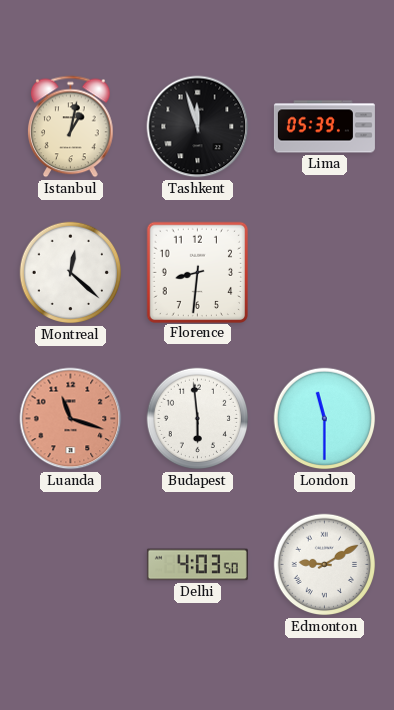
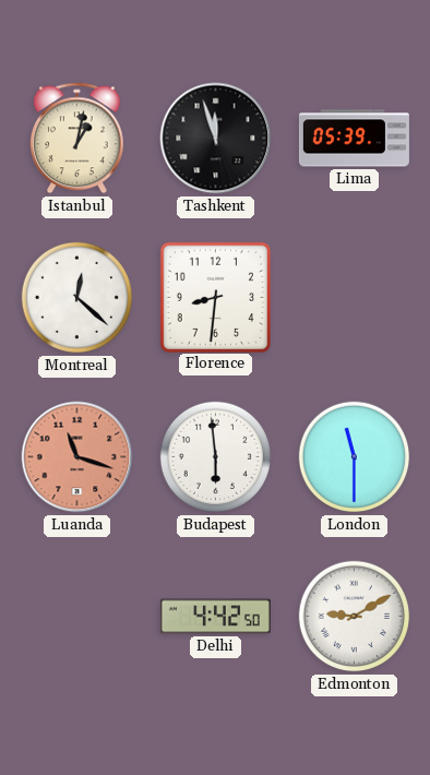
Delhi: 4:03 -> 4:42
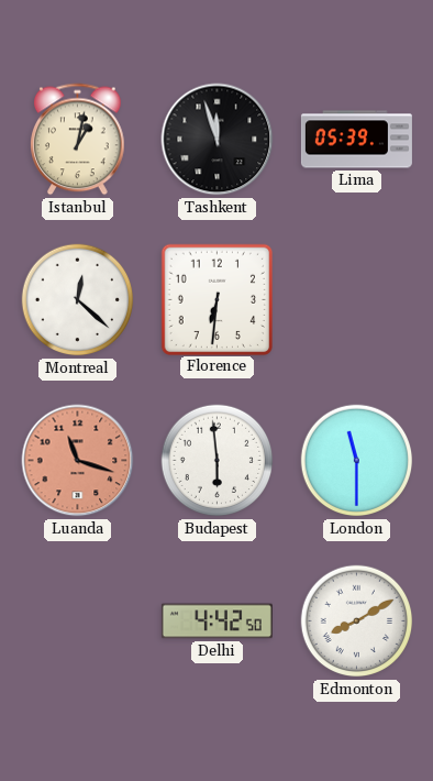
Florence: 8:31 -> 6:31
Edmonton: 9:10 -> 8:10
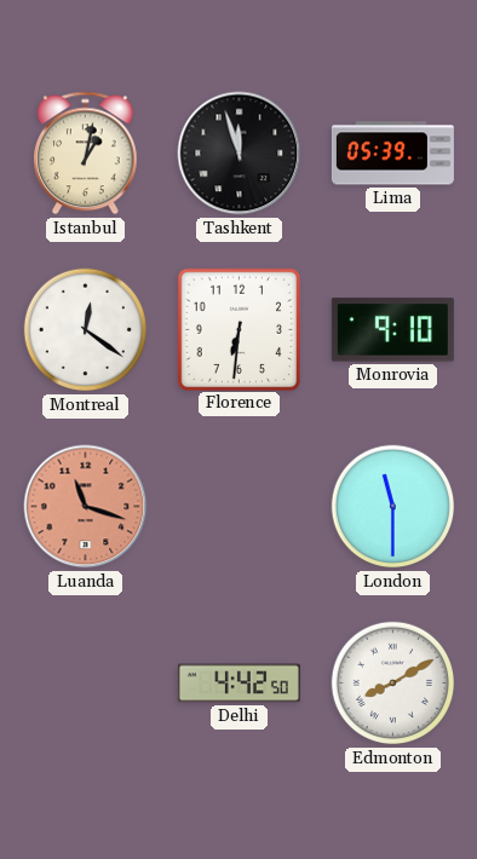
Montreal: 12:22 -> 12:21
Monrovia: none -> 9:10
Budapest: 5:59 -> none
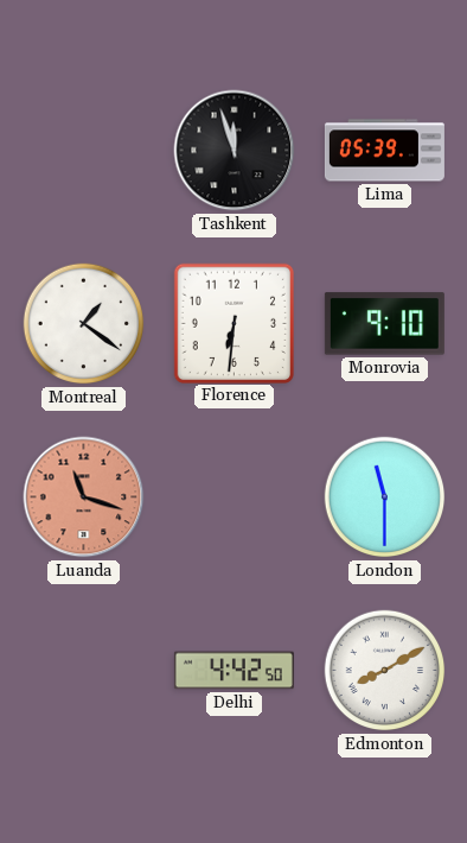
Istanbul: 1:02 -> none
Montreal: 12:21 -> 1:21
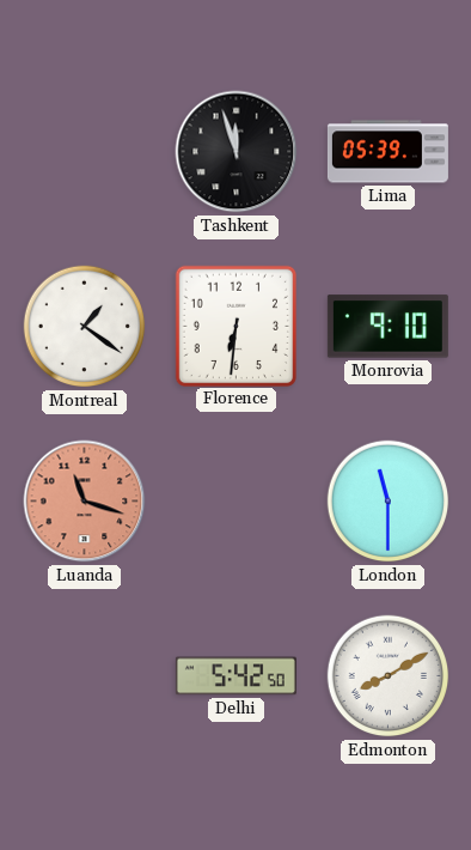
Delhi: 4:42 -> 5:42
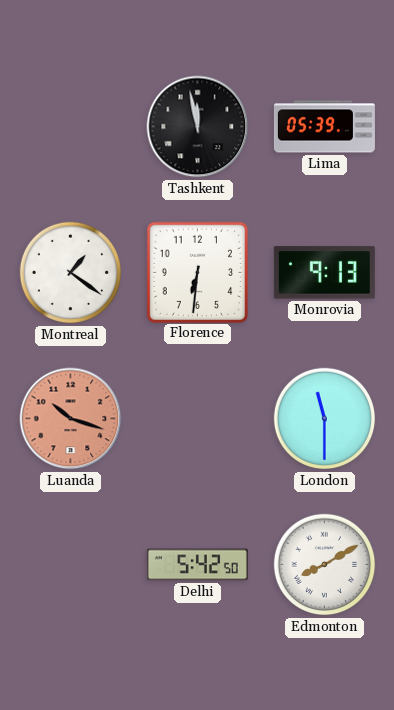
Tashkent: 11:57 -> 11:58
Monrovia: 9:10 -> 9:13
Luanda: 11:18 -> 10:18
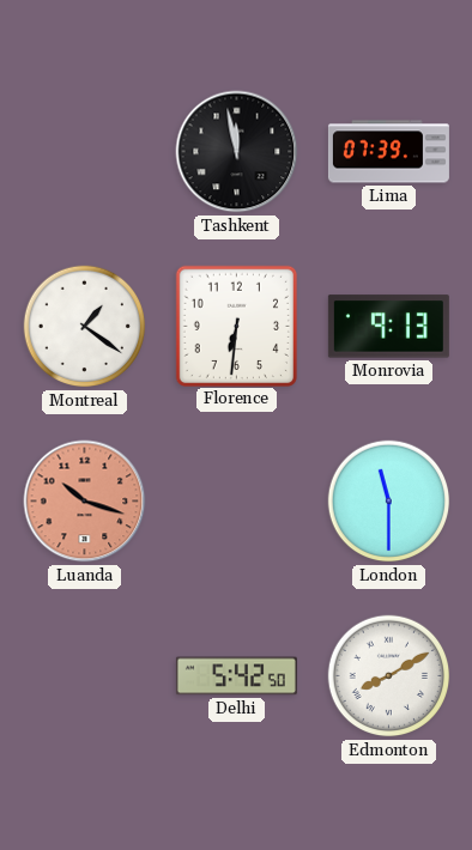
Lima: 05:39 -> 07:39
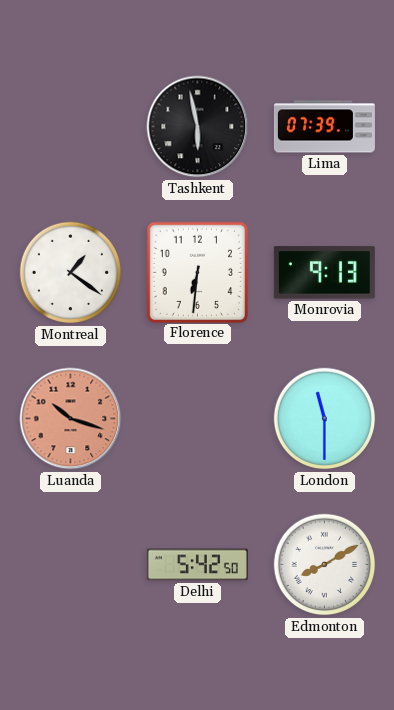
Tashkent: 11:58 -> 5:58
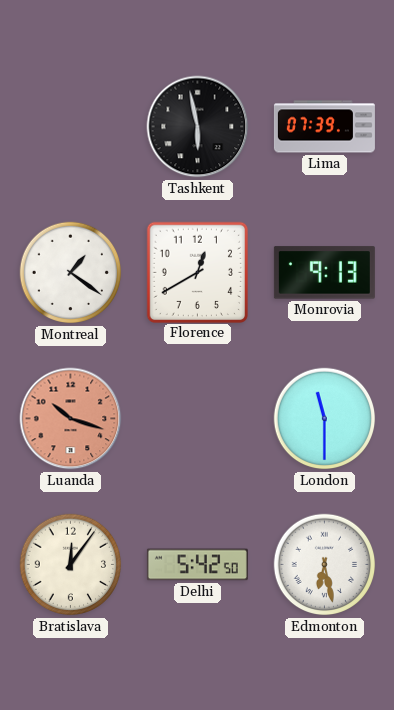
Florence: 6:31 -> 12:40
Bratislava: none -> 12:06
Edmonton: 8:10 -> 6:28
